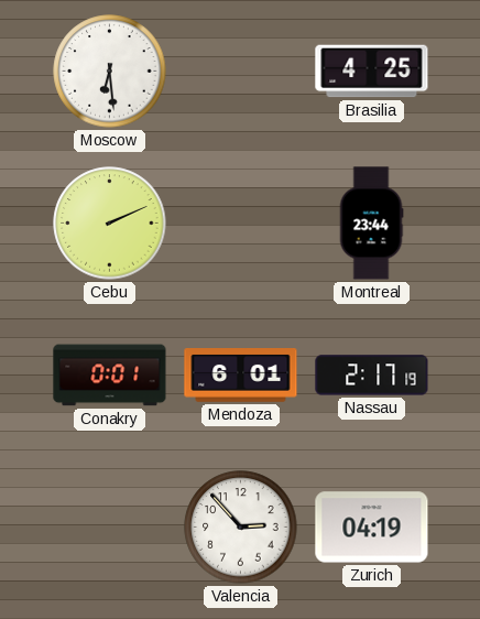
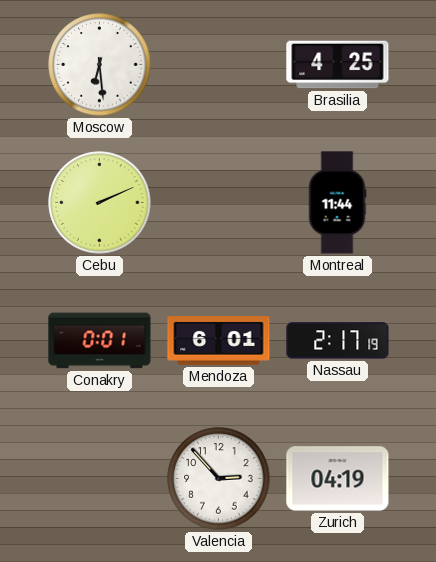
Montreal: 23:44 -> 11:44
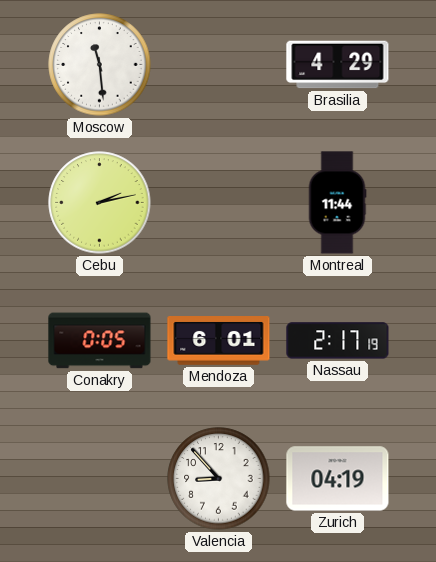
Moscow: 6:29 -> 11:29
Brasilia: 4:25 -> 4:29
Cebu: 2:11 -> 2:13
Conakry: 0:01 -> 0:05
Valencia: 2:53 -> 8:53
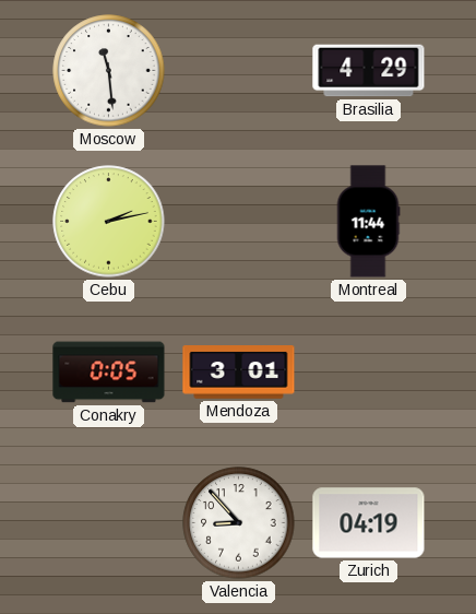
Mendoza: 6:01 -> 3:01
Nassau: 2:17 -> none
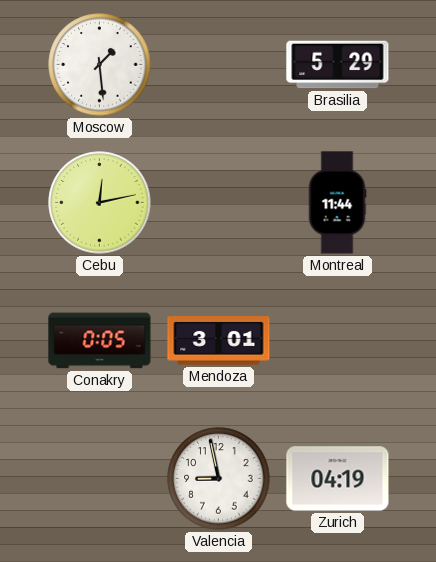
Moscow: 11:29 -> 1:29
Brasilia: 4:29 -> 5:29
Cebu: 2:13 -> 12:13
Valencia: 8:53 -> 8:58
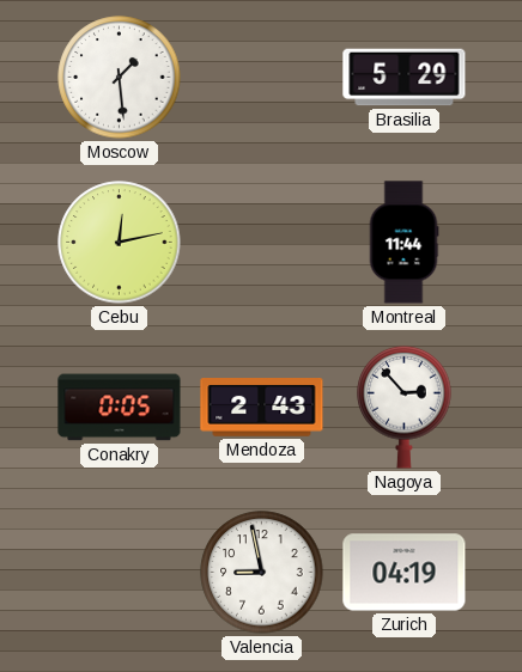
Mendoza: 3:01 -> 2:43
Nagoya: none -> 2:53
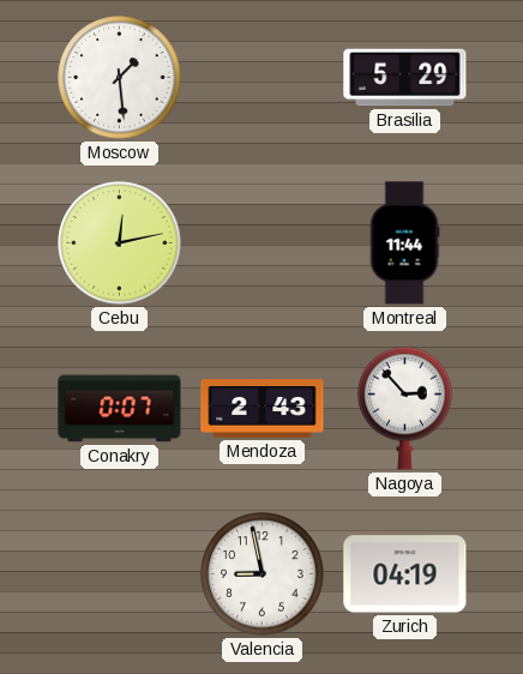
Conakry: 0:05 -> 0:07
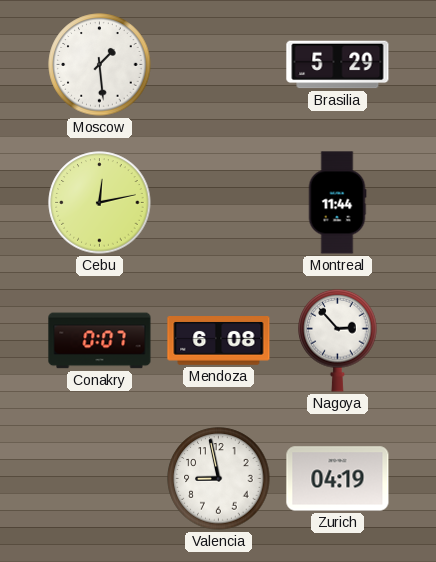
Mendoza: 2:43 -> 6:08
